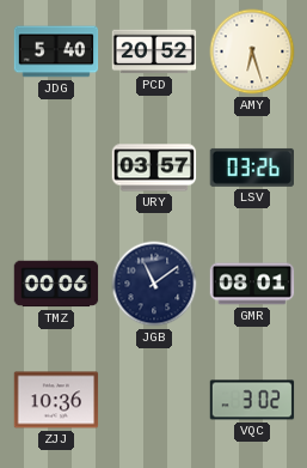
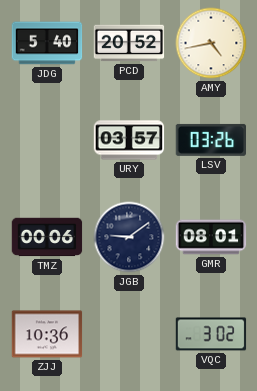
AMY: 6:27 -> 4:43
JGB: 11:09 -> 9:09
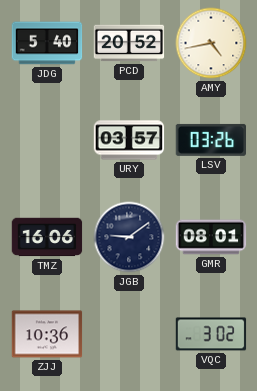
TMZ: 00:06 -> 16:06
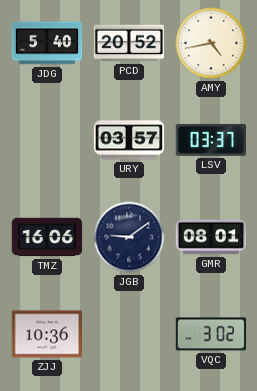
LSV: 03:26 -> 03:37
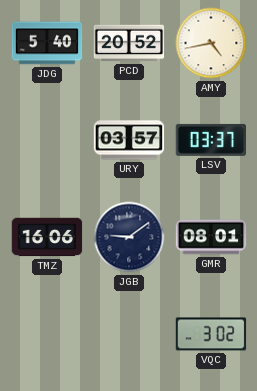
ZJJ: 10:36 -> none
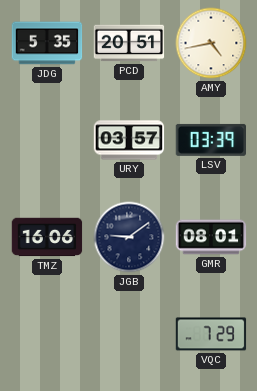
JDG: 5:40 -> 5:35
PCD: 20:52 -> 20:51
LSV: 03:37 -> 03:39
VQC: 3:02 -> 7:29
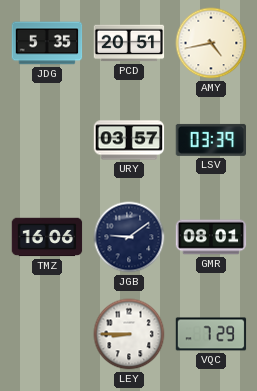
LEY: none -> 8:45
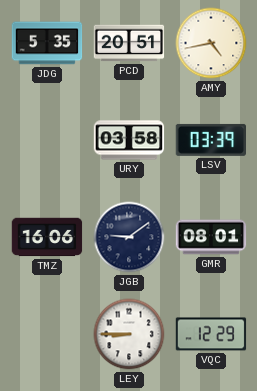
URY: 03:57 -> 03:58
VQC: 7:29 -> 12:29
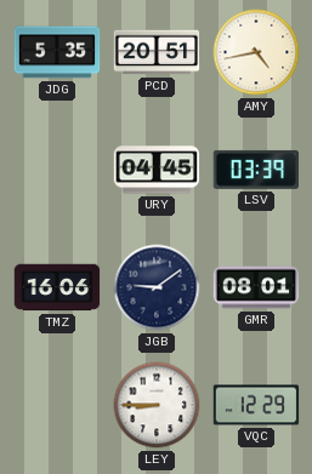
URY: 03:58 -> 04:45
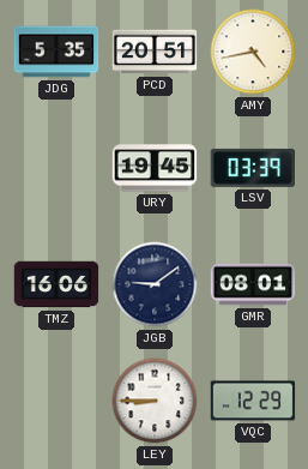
URY: 04:45 -> 19:45
